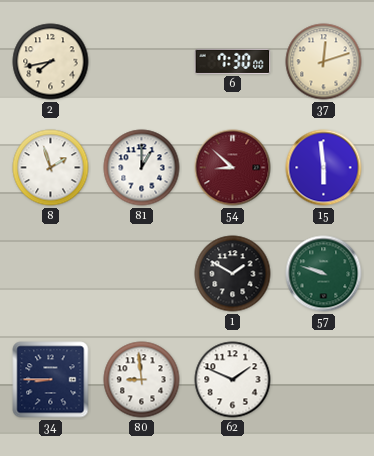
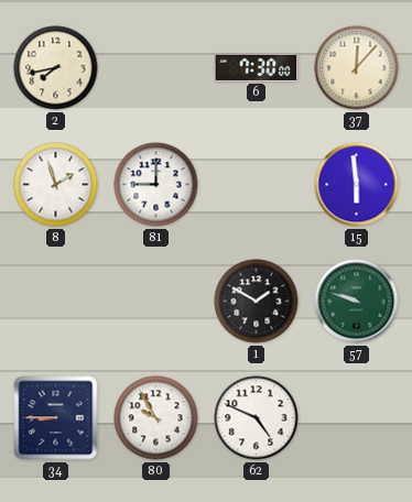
37: 12:12 -> 12:07
81: 1:00 -> 9:00
54: 8:52 -> none
80: 8:59 -> 9:55
62: 1:49 -> 4:49
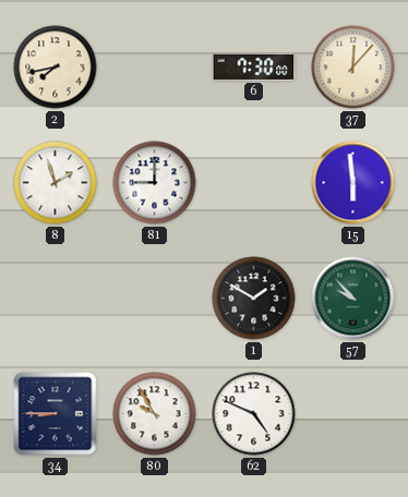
57: 9:48 -> 9:53
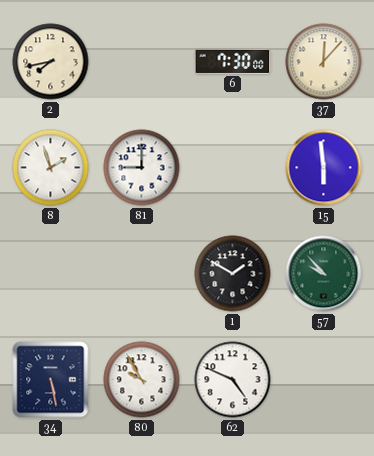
34: 8:45 -> 5:28
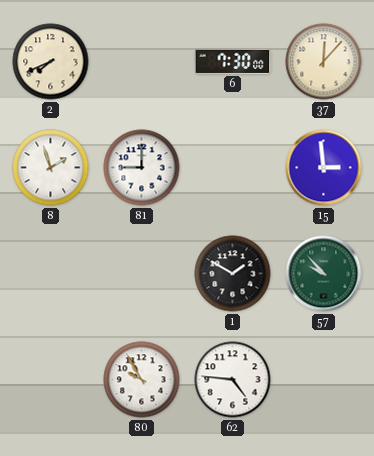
2: 7:43 -> 7:41
15: 5:59 -> 2:59
34: 5:28 -> none
62: 4:49 -> 4:46
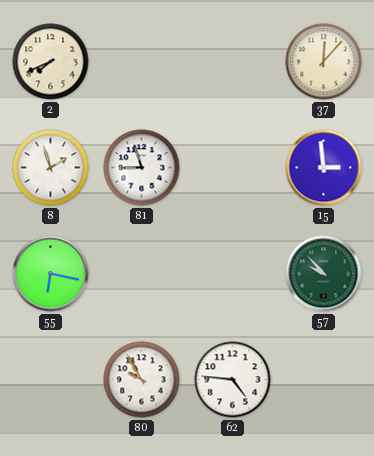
6: 7:30 -> none
81: 9:00 -> 8:57
55: none -> 6:17
1: 1:50 -> none
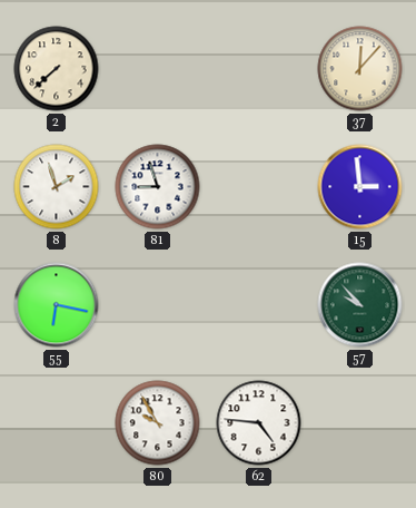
2: 7:41 -> 7:38
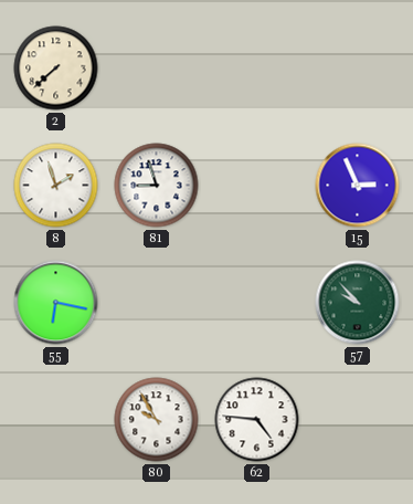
37: 12:07 -> none
15: 2:59 -> 2:56
